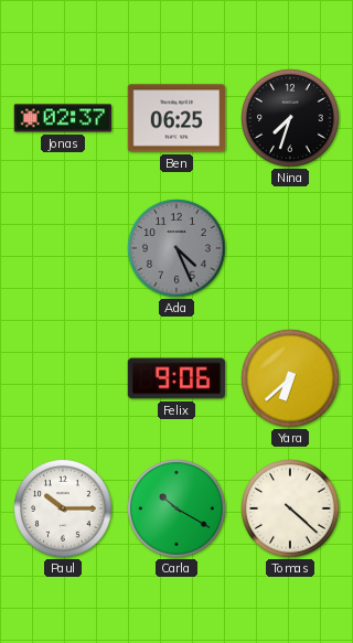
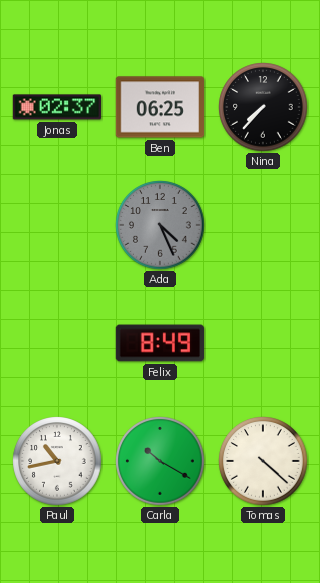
Nina: 7:33 -> 7:37
Felix: 9:06 -> 8:49
Yara: 6:38 -> none
Paul: 10:15 -> 10:43
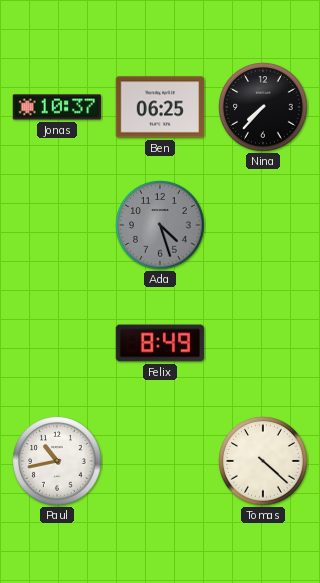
Jonas: 02:37 -> 10:37
Ada: 4:26 -> 4:27
Carla: 10:20 -> none
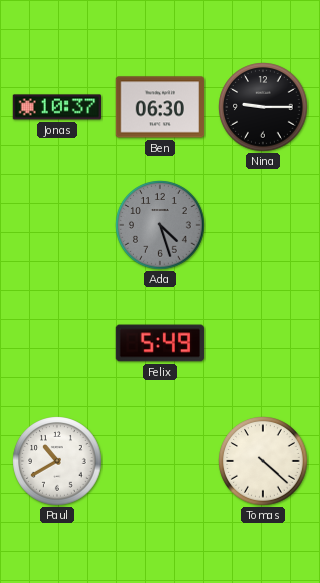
Ben: 06:25 -> 06:30
Nina: 7:37 -> 9:15
Felix: 8:49 -> 5:49
Paul: 10:43 -> 10:40
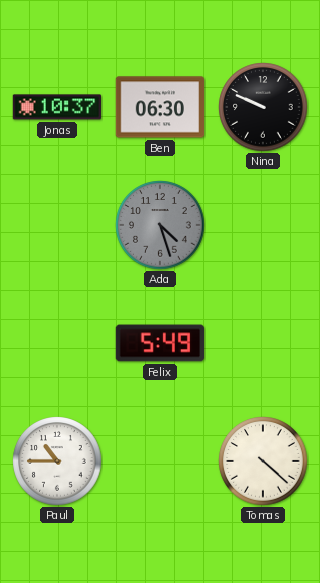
Nina: 9:15 -> 9:49
Paul: 10:40 -> 10:45
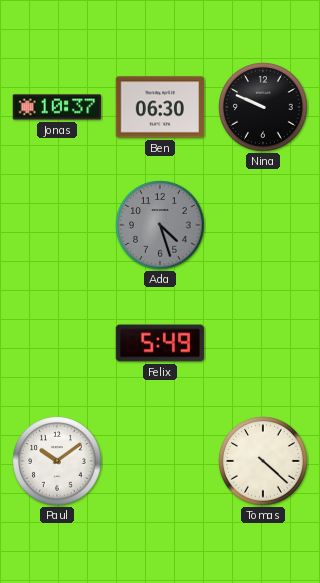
Paul: 10:45 -> 10:09
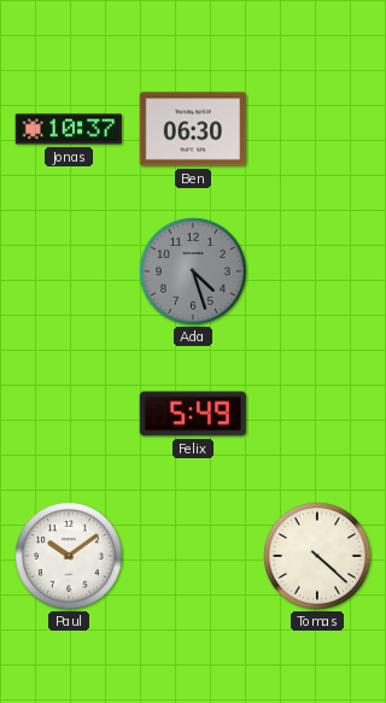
Nina: 9:49 -> none
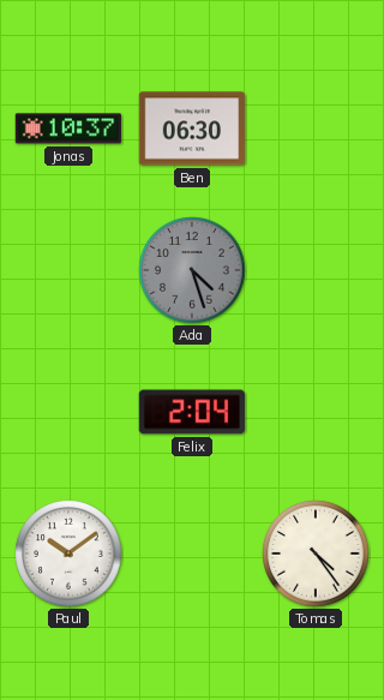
Felix: 5:49 -> 2:04
Tomas: 4:22 -> 4:24
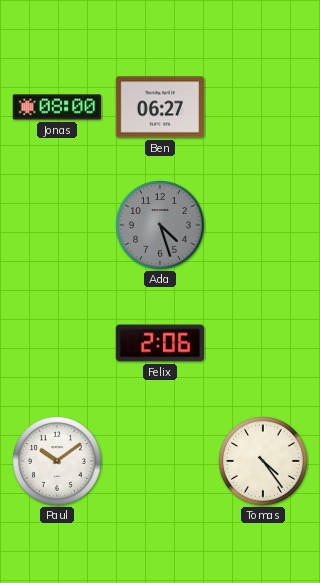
Jonas: 10:37 -> 08:00
Ben: 06:30 -> 06:27
Felix: 2:04 -> 2:06
